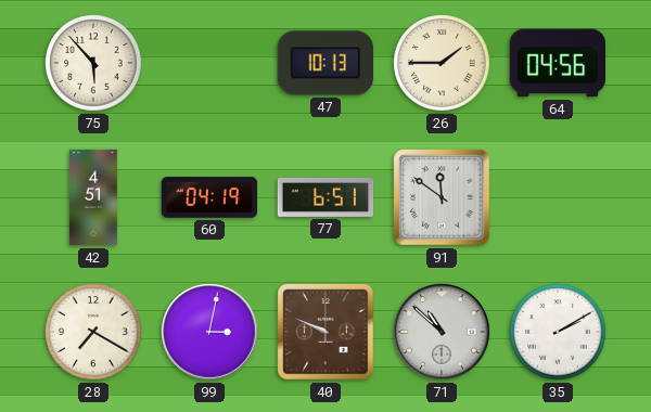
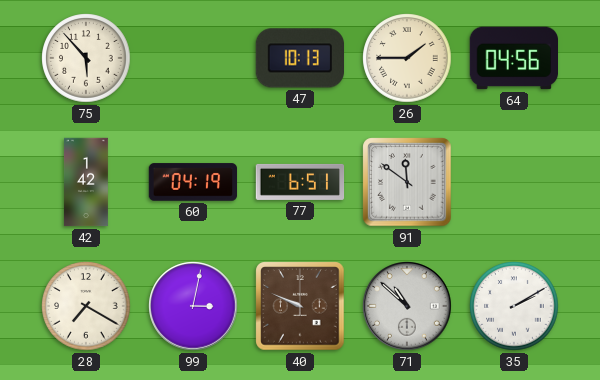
42: 4:51 -> 1:42
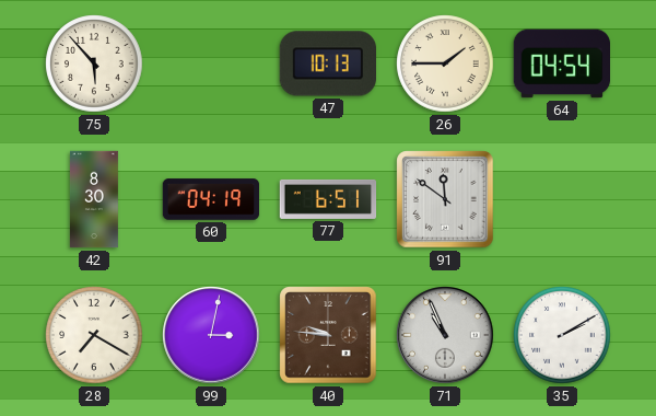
64: 04:56 -> 04:54
42: 1:42 -> 8:30
40: 9:49 -> 9:46
71: 10:52 -> 10:56
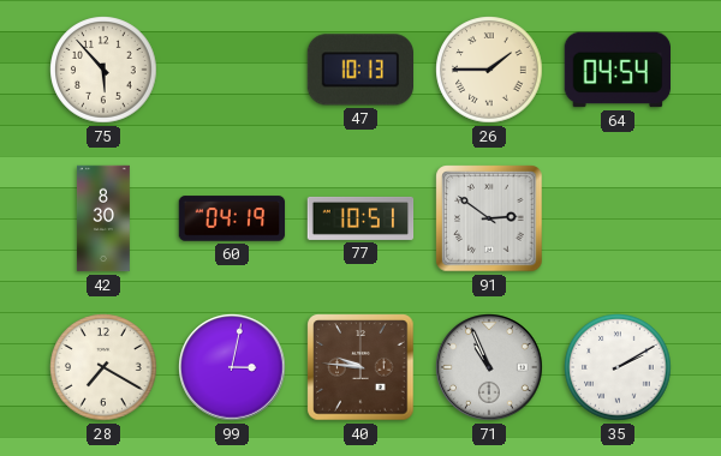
77: 6:51 -> 10:51
91: 11:51 -> 2:51
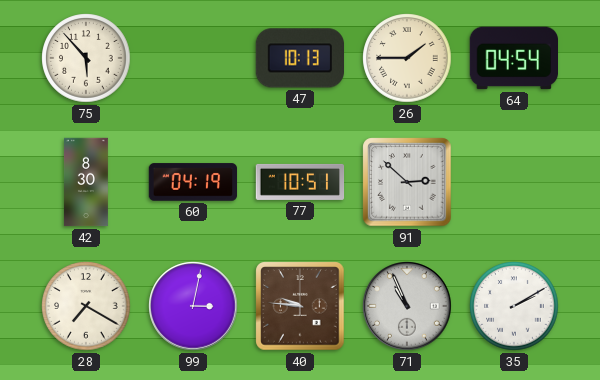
91: 2:51 -> 2:52
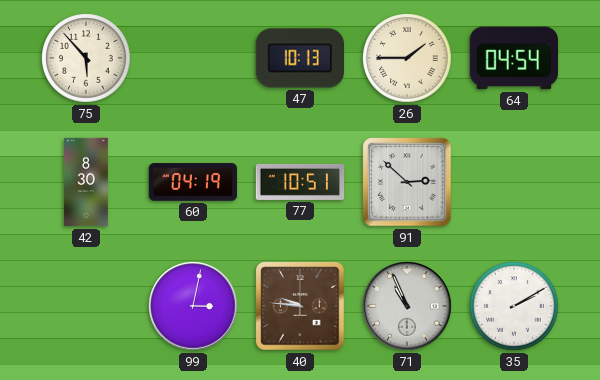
28: 7:20 -> none
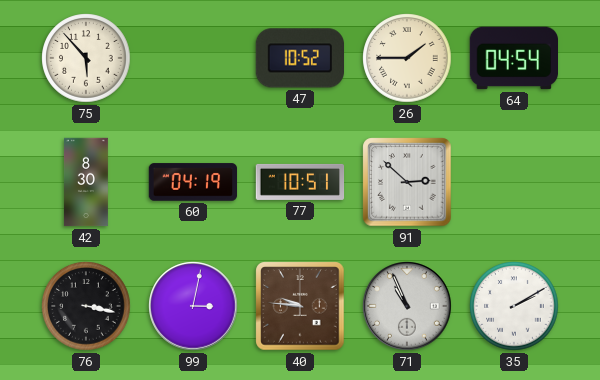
47: 10:13 -> 10:52
76: none -> 3:17
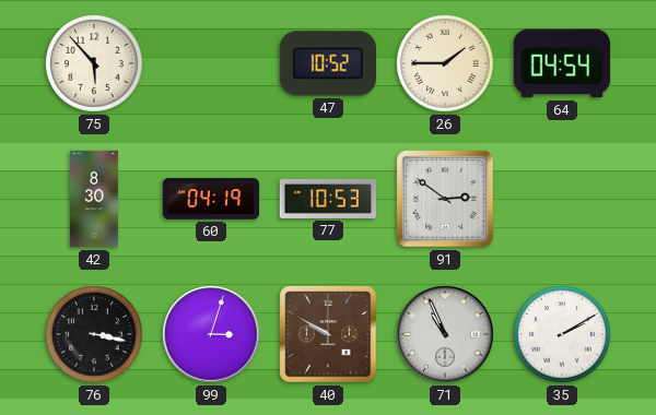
77: 10:51 -> 10:53
91: 2:52 -> 2:51
99: 3:02 -> 3:03
40: 9:46 -> 9:50
